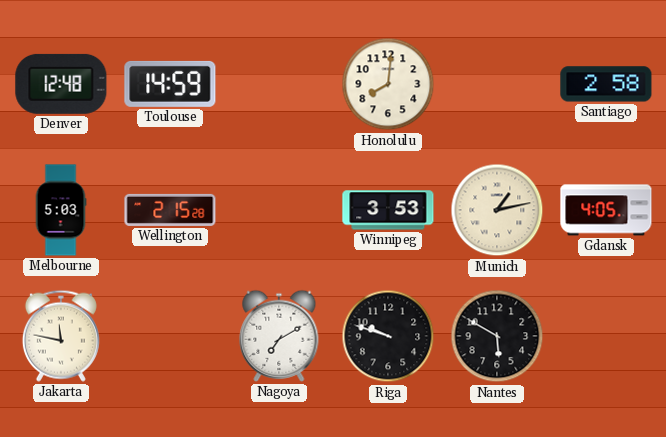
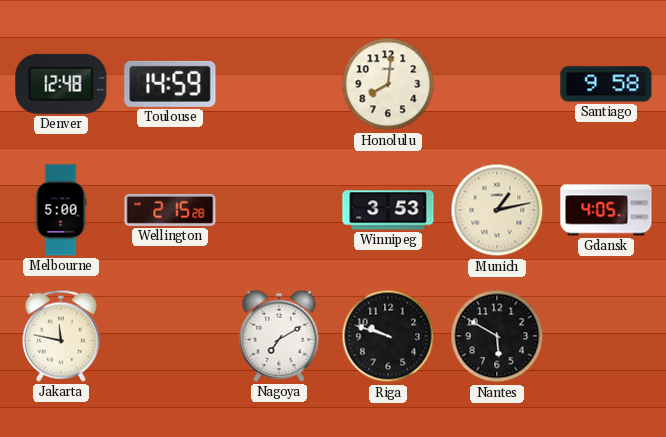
Santiago: 2:58 -> 9:58
Melbourne: 5:03 -> 5:00
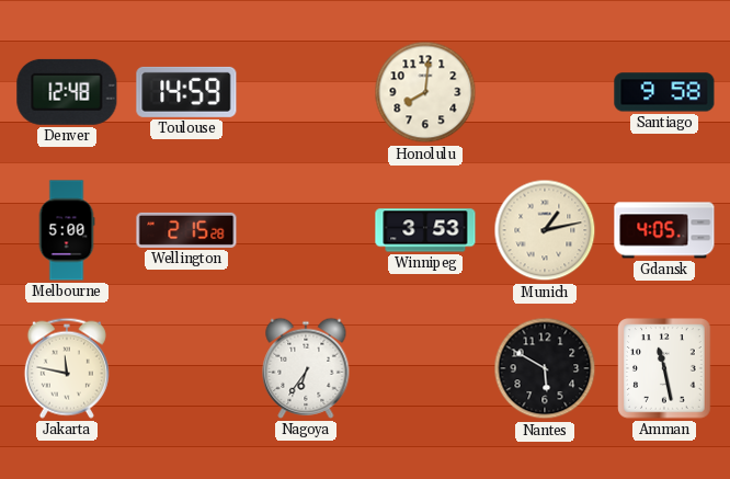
Nagoya: 7:10 -> 6:36
Riga: 9:48 -> none
Amman: none -> 11:28
